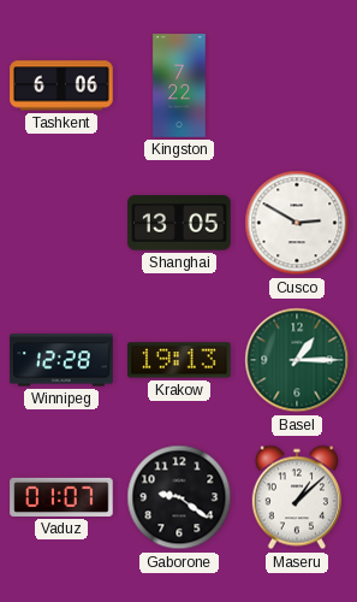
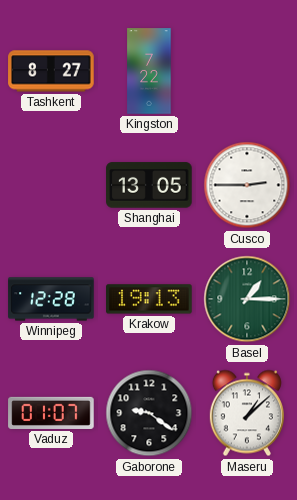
Tashkent: 6:06 -> 8:27
Cusco: 2:50 -> 2:45
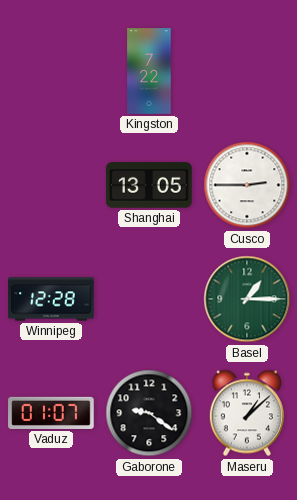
Tashkent: 8:27 -> none
Krakow: 19:13 -> none
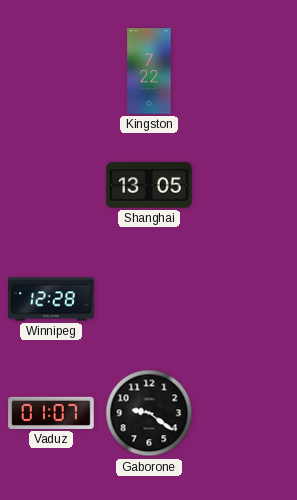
Cusco: 2:45 -> none
Basel: 1:15 -> none
Maseru: 1:08 -> none
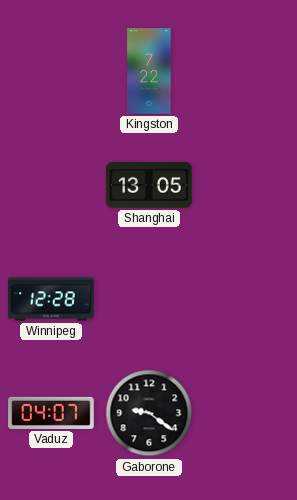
Vaduz: 01:07 -> 04:07
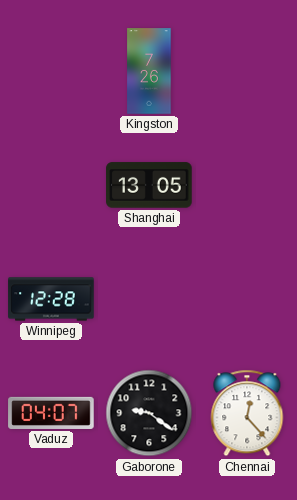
Kingston: 7:22 -> 7:26
Chennai: none -> 12:23
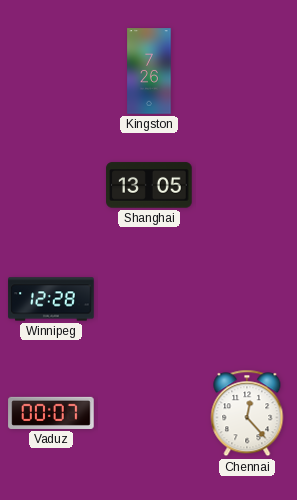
Vaduz: 04:07 -> 00:07
Gaborone: 9:21 -> none
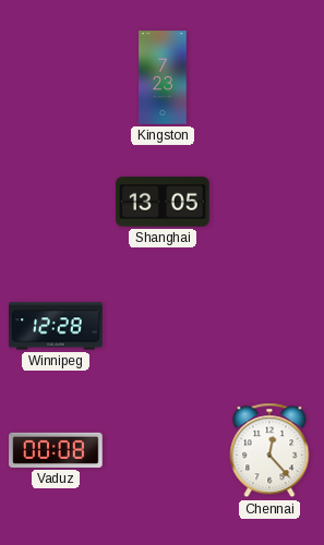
Kingston: 7:26 -> 7:23
Vaduz: 00:07 -> 00:08
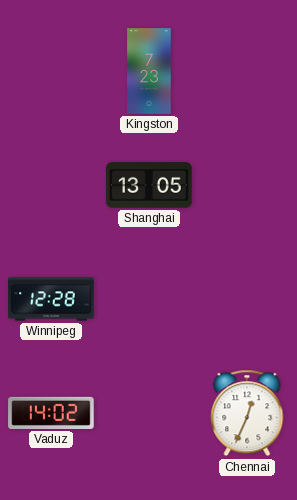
Vaduz: 00:08 -> 14:02
Chennai: 12:23 -> 12:34
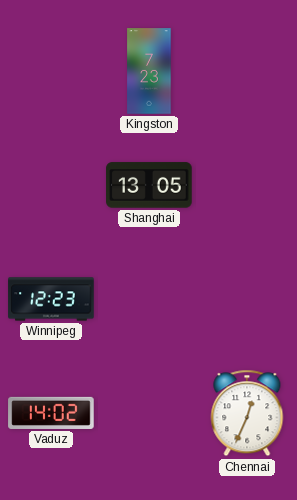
Winnipeg: 12:28 -> 12:23
